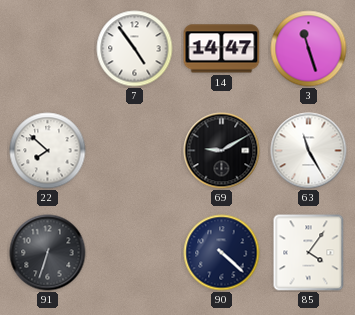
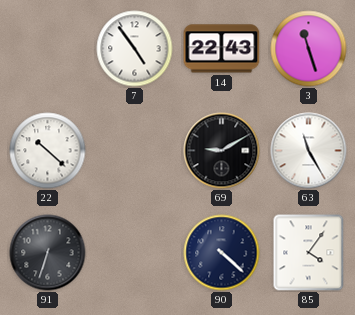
14: 14:47 -> 22:43
22: 7:52 -> 10:22
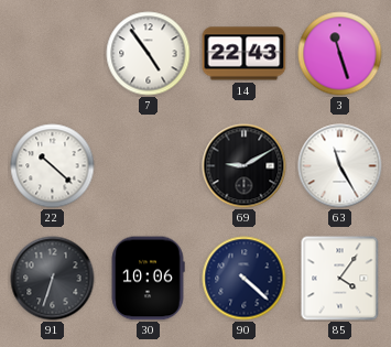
30: none -> 10:06
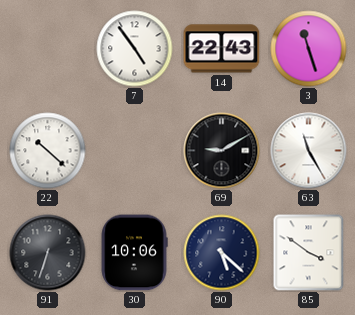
90: 4:22 -> 5:22
85: 4:06 -> 3:51
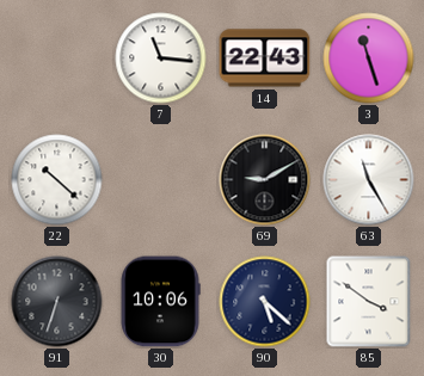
7: 4:54 -> 11:16
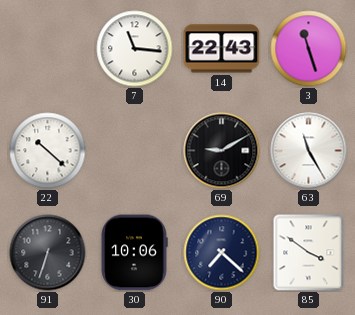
90: 5:22 -> 7:22
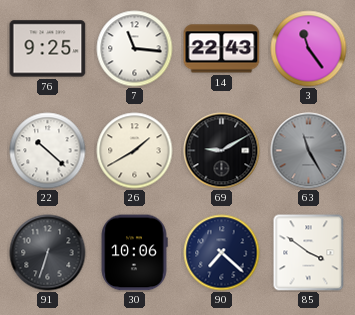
76: none -> 9:25
3: 11:27 -> 11:24
26: none -> 1:40
63 dial: white -> grey
